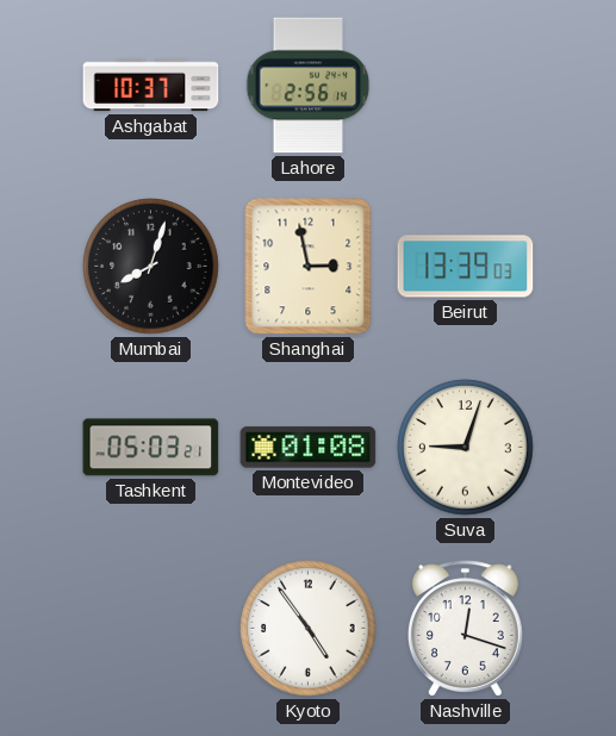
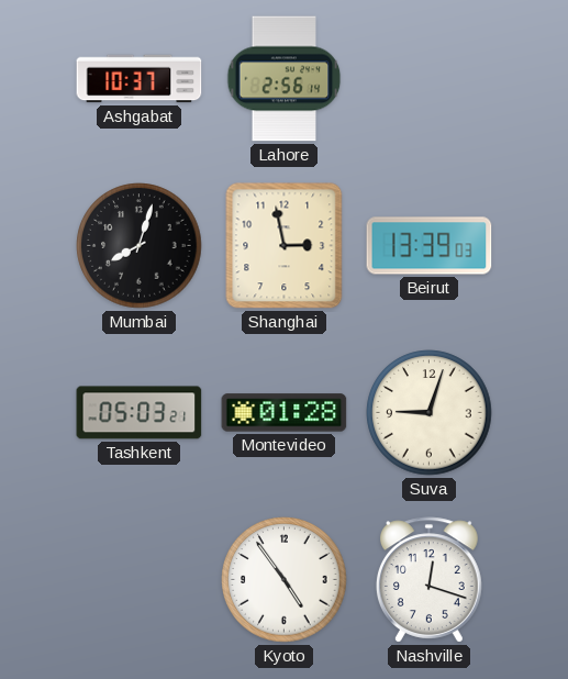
Montevideo: 01:08 -> 01:28
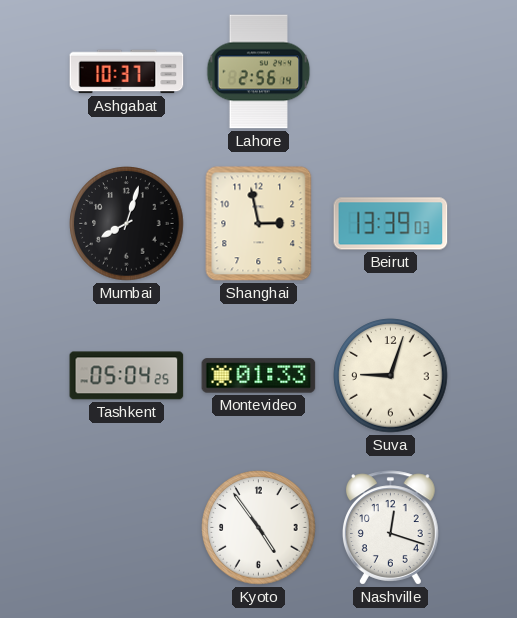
Tashkent: 05:03 -> 05:04
Montevideo: 01:28 -> 01:33
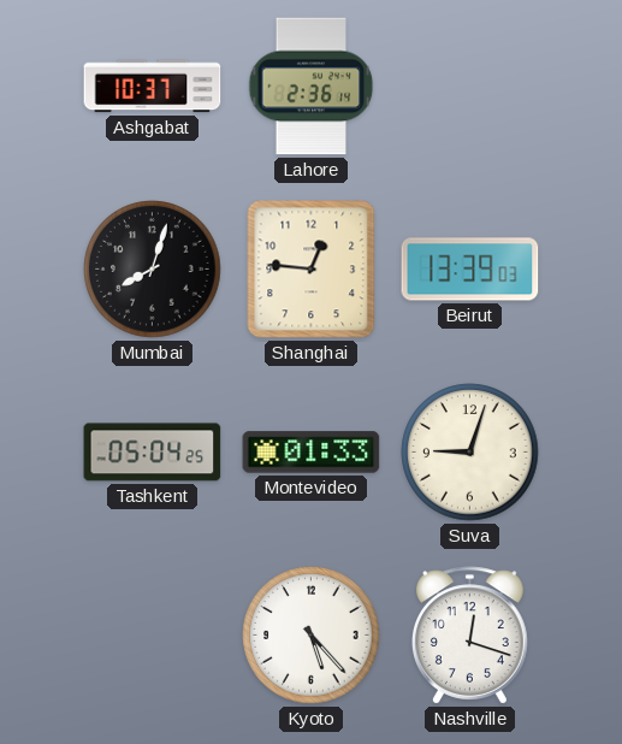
Lahore: 2:56 -> 2:36
Shanghai: 2:58 -> 12:46
Kyoto: 4:54 -> 5:23
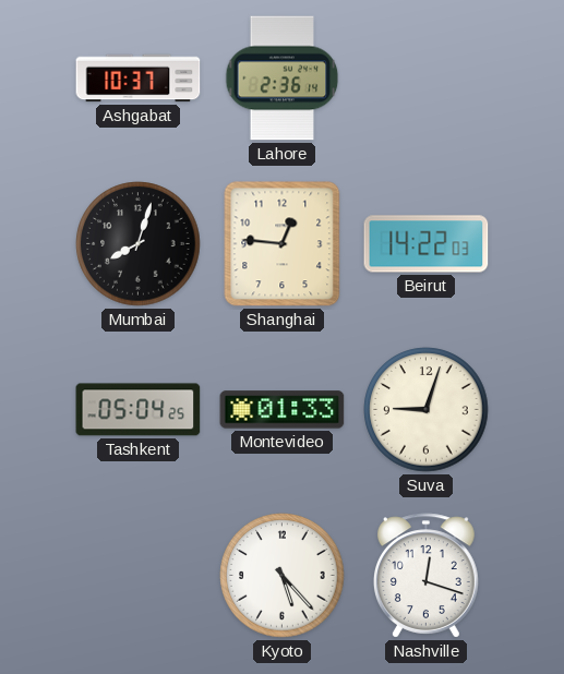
Beirut: 13:39 -> 14:22
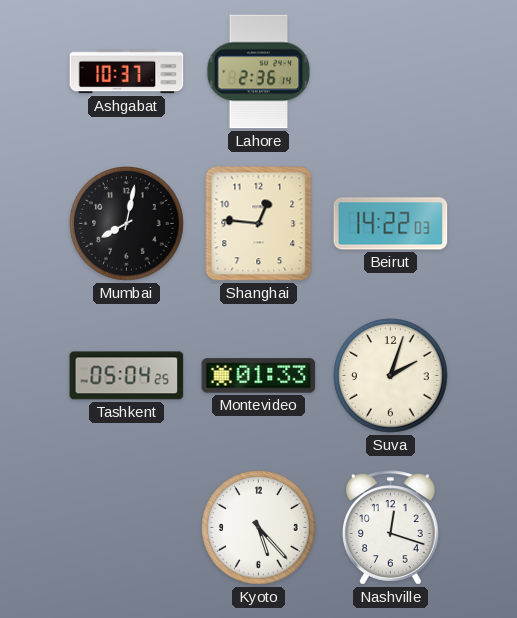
Mumbai: 8:03 -> 8:02
Suva: 9:03 -> 2:03
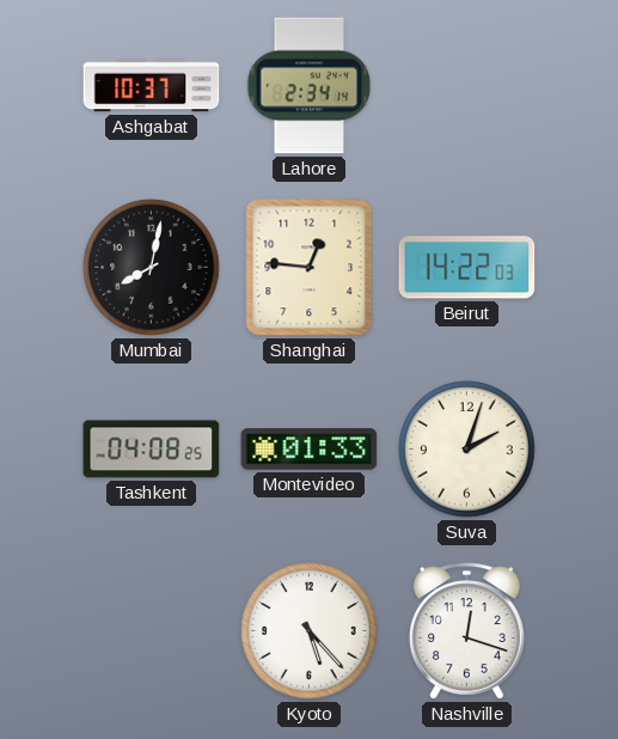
Lahore: 2:36 -> 2:34
Tashkent: 05:04 -> 04:08
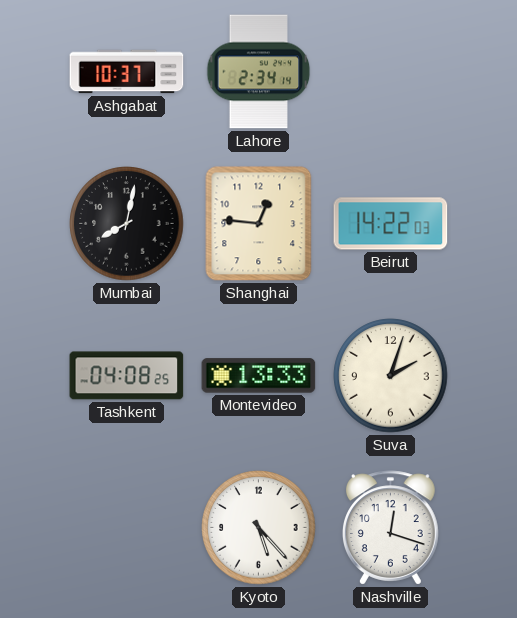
Montevideo: 01:33 -> 13:33
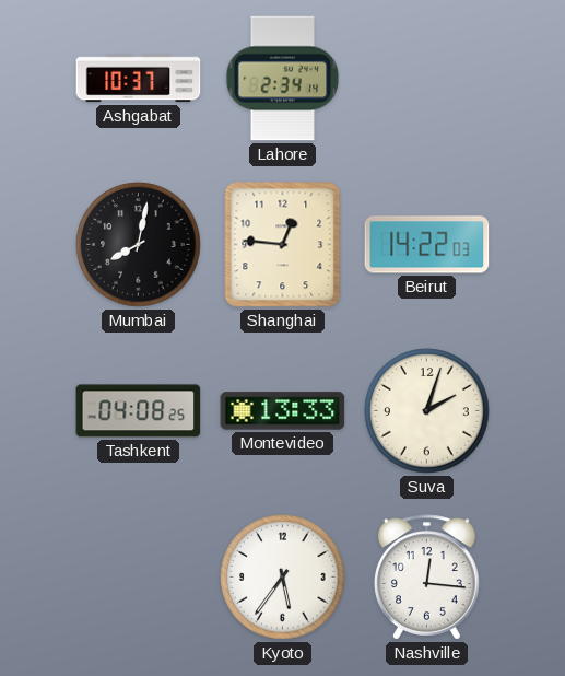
Kyoto: 5:23 -> 5:36
Nashville: 12:18 -> 12:16
